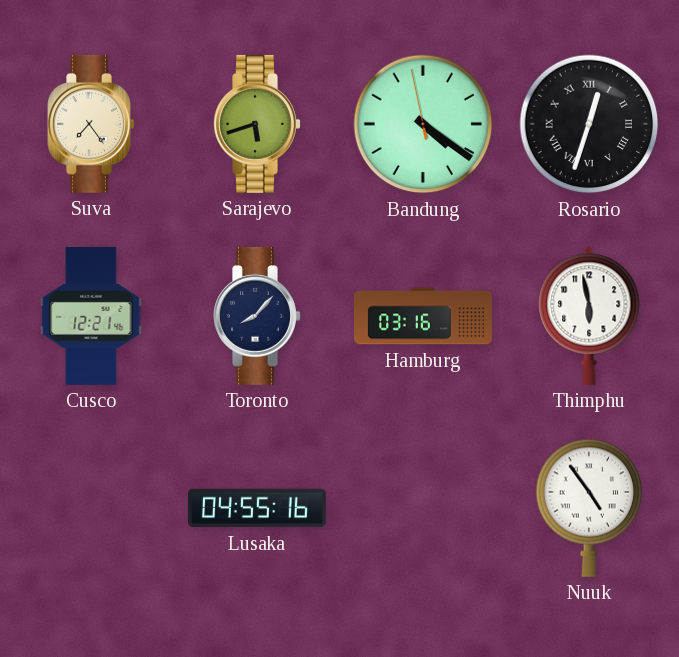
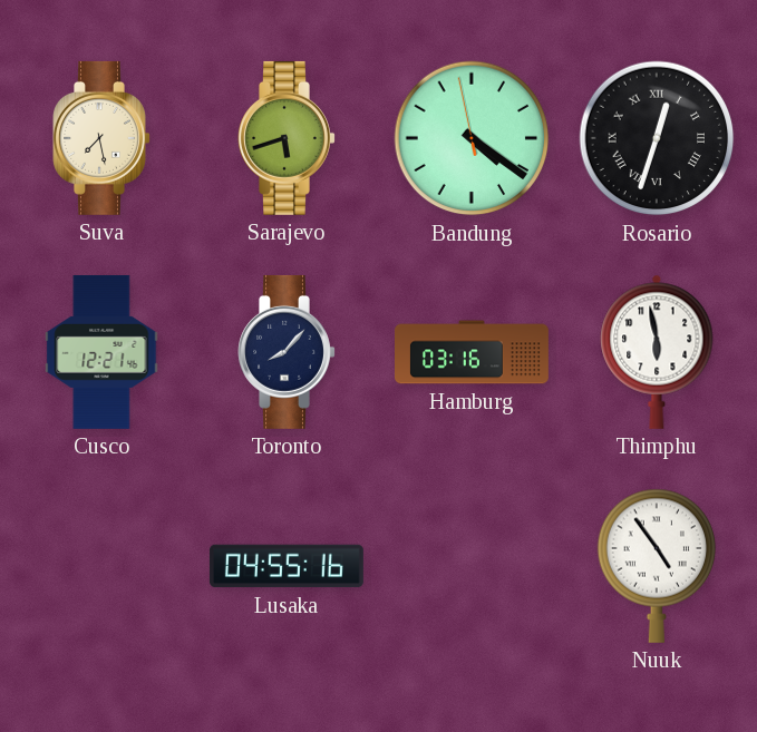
Suva: 7:24 -> 7:28
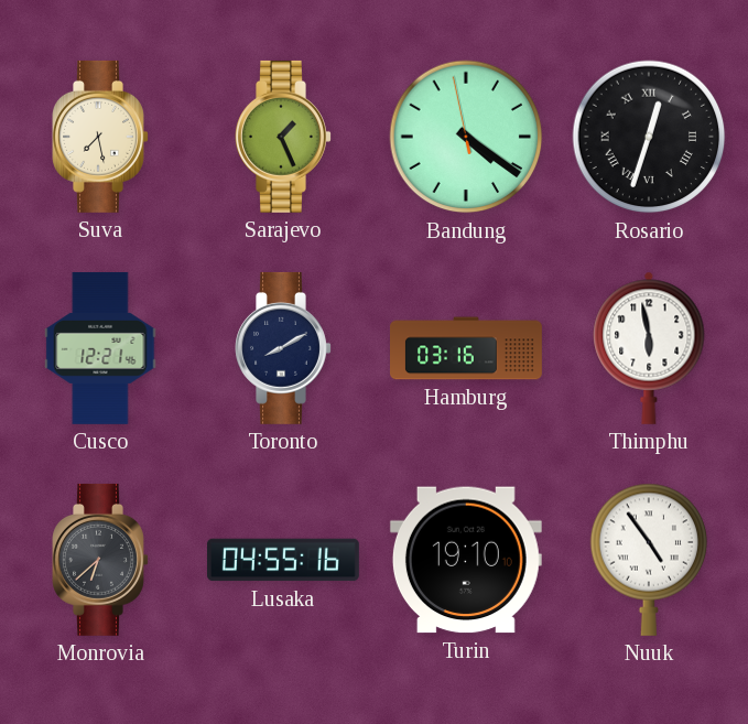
Sarajevo: 5:42 -> 1:26
Toronto: 8:07 -> 8:10
Monrovia: none -> 6:38
Turin: none -> 19:10
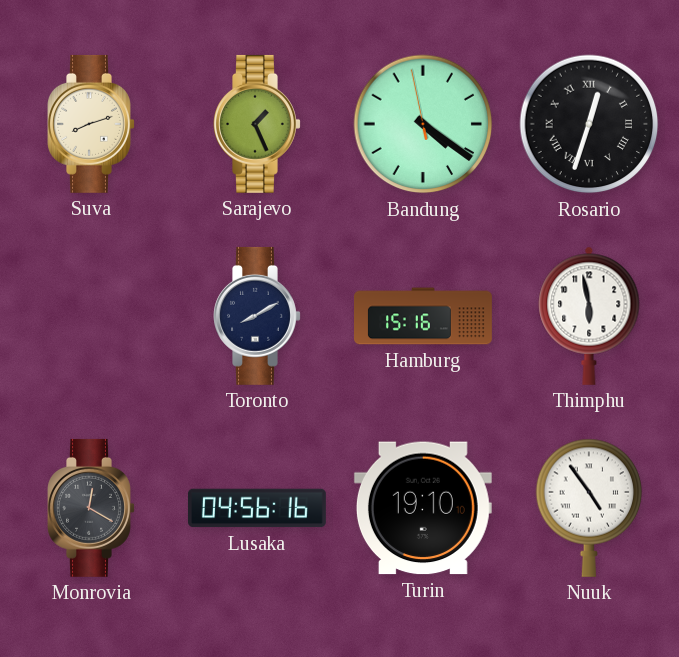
Suva: 7:28 -> 8:12
Cusco: 12:21 -> none
Hamburg: 03:16 -> 15:16
Monrovia: 6:38 -> 12:20
Lusaka: 04:55 -> 04:56
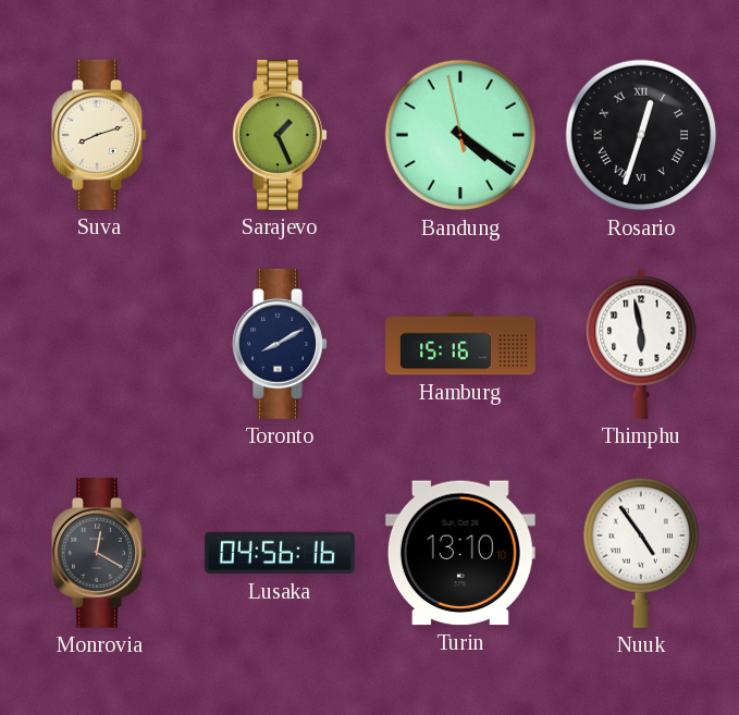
Turin: 19:10 -> 13:10
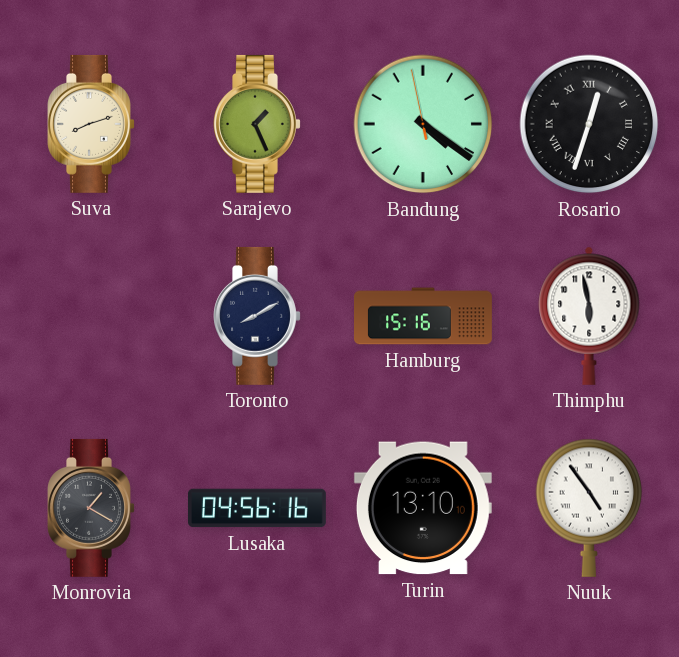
Monrovia: 12:20 -> 1:20
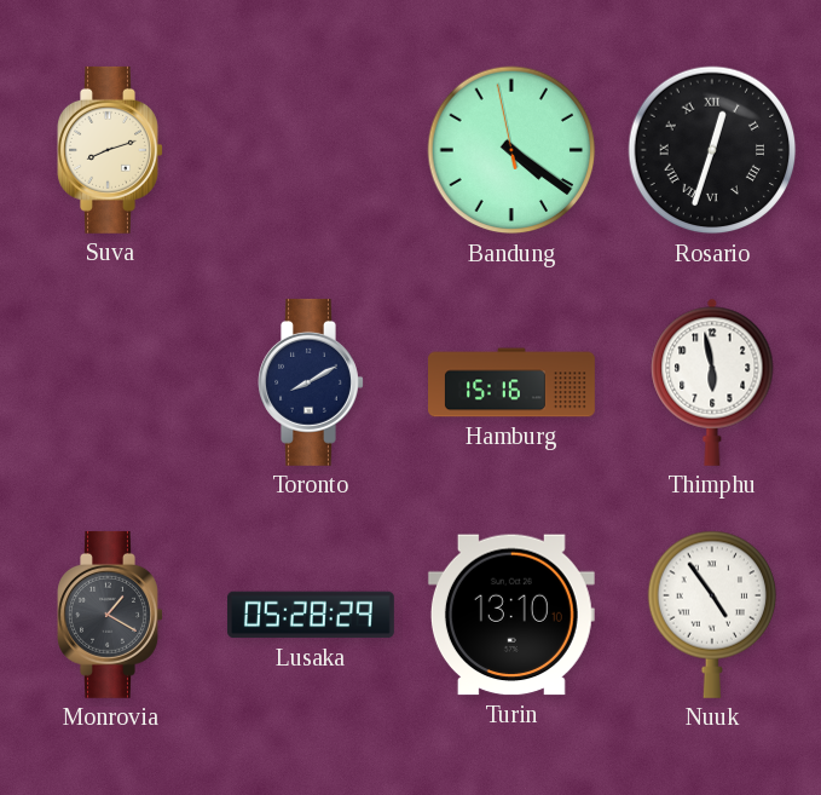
Sarajevo: 1:26 -> none
Lusaka: 04:56 -> 05:28
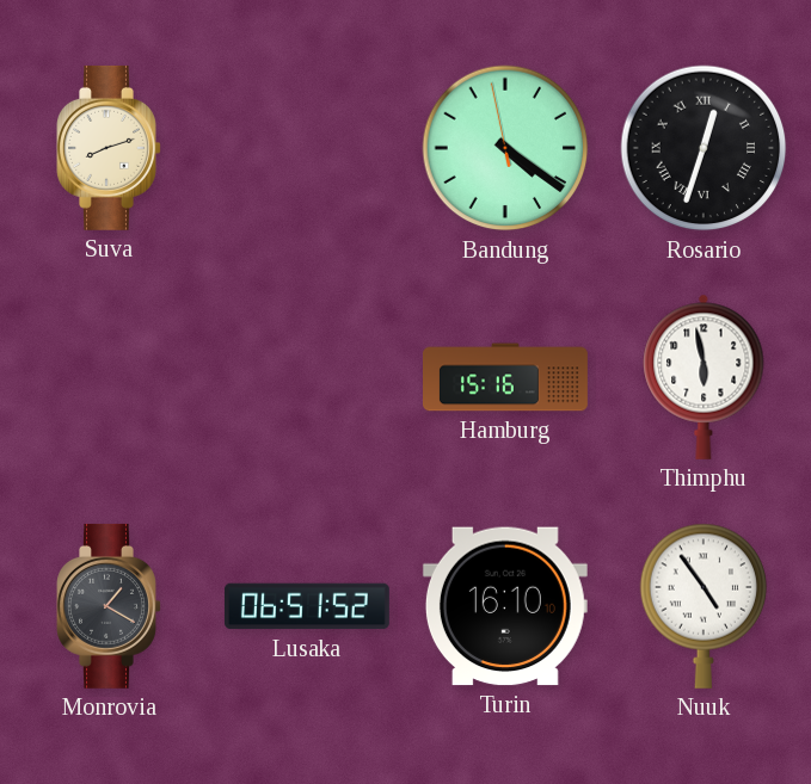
Toronto: 8:10 -> none
Lusaka: 05:28 -> 06:51
Turin: 13:10 -> 16:10
